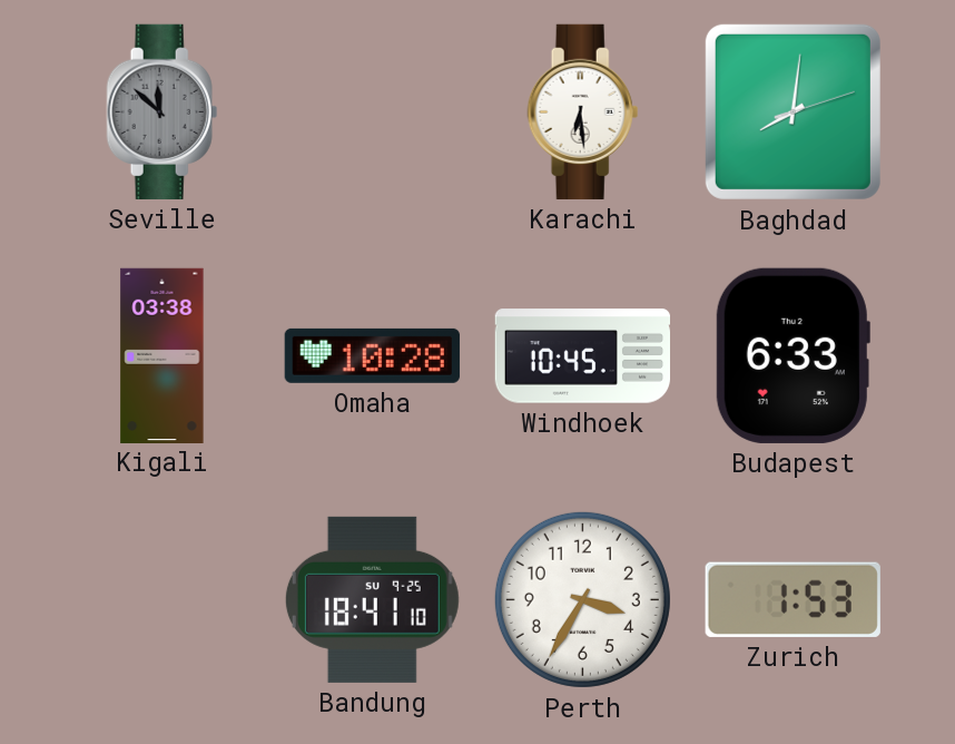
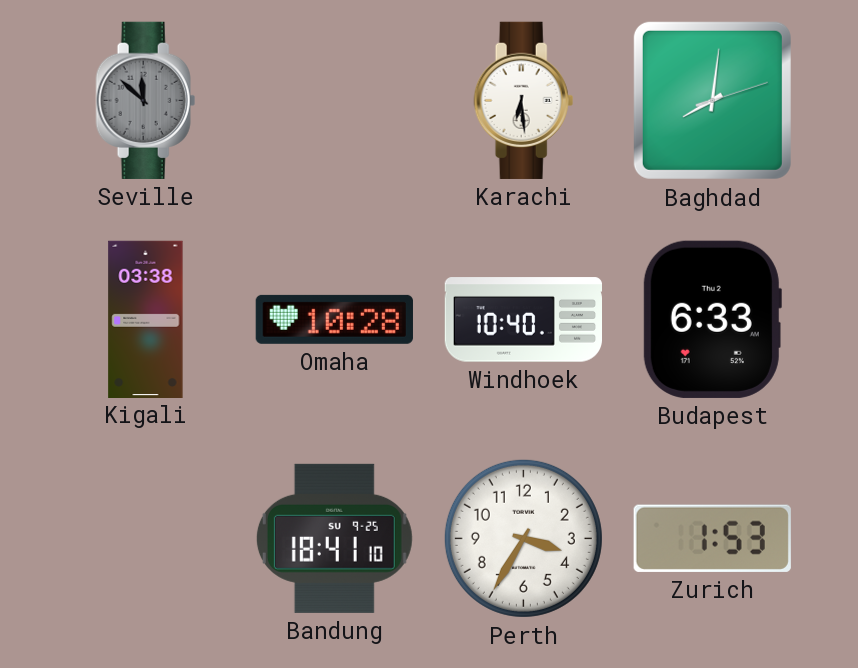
Windhoek: 10:45 -> 10:40
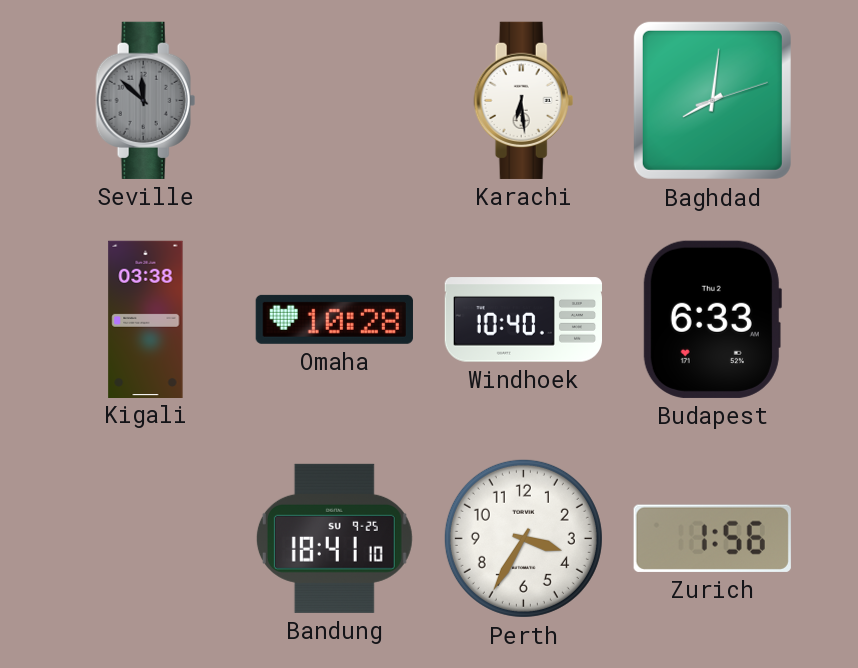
Zurich: 1:53 -> 1:56
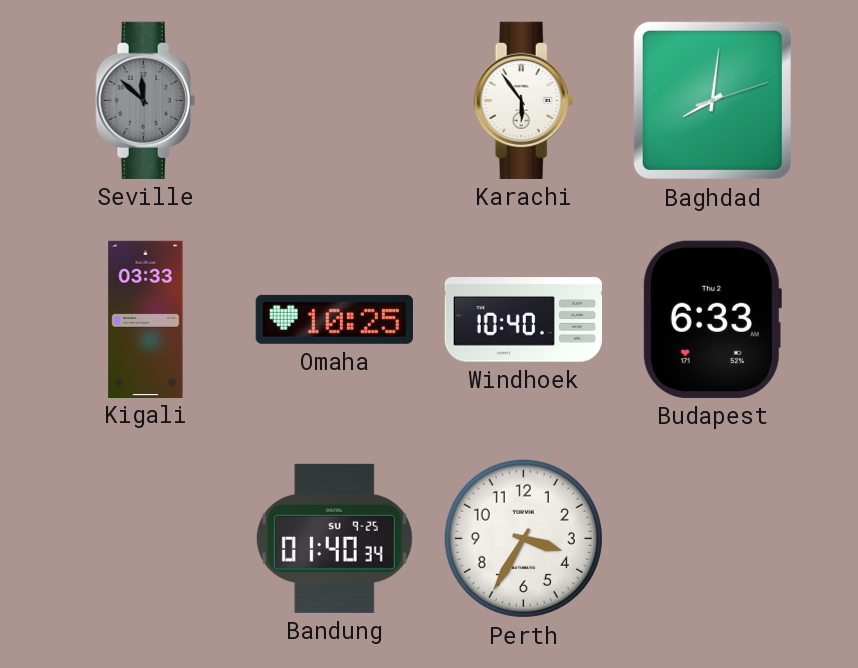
Karachi: 6:29 -> 5:54
Kigali: 03:38 -> 03:33
Omaha: 10:28 -> 10:25
Bandung: 18:41 -> 01:40
Zurich: 1:56 -> none
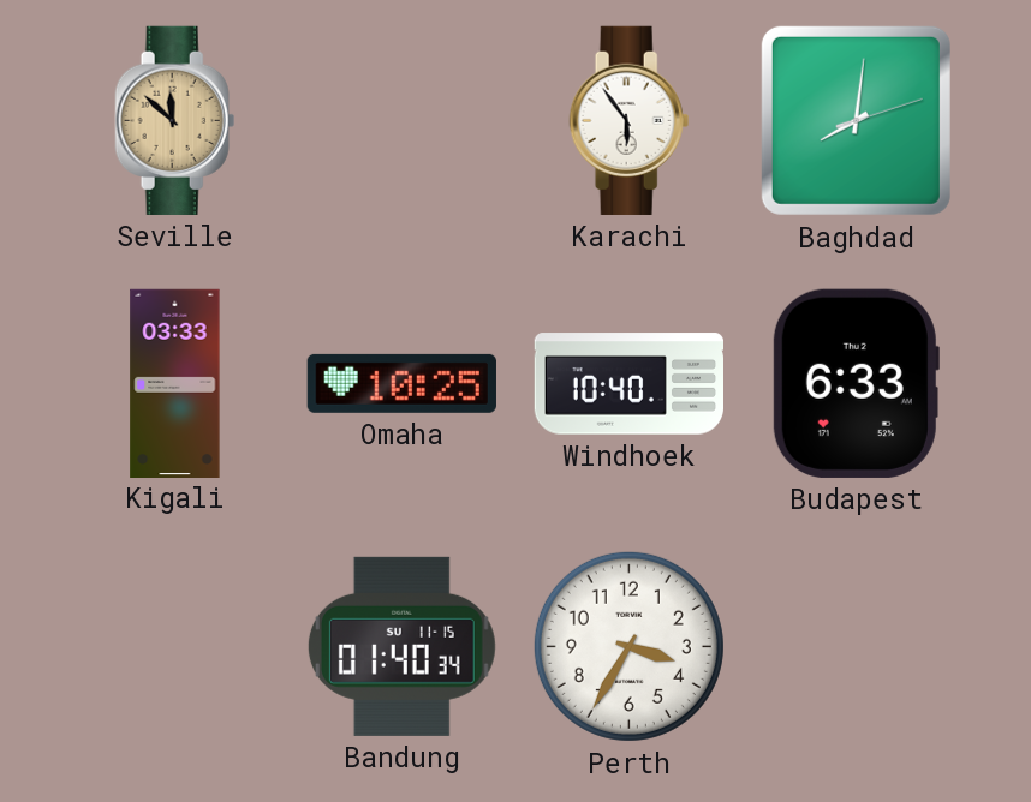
Seville dial: grey -> champagne
Bandung date: SU 9-25 -> SU 11-15
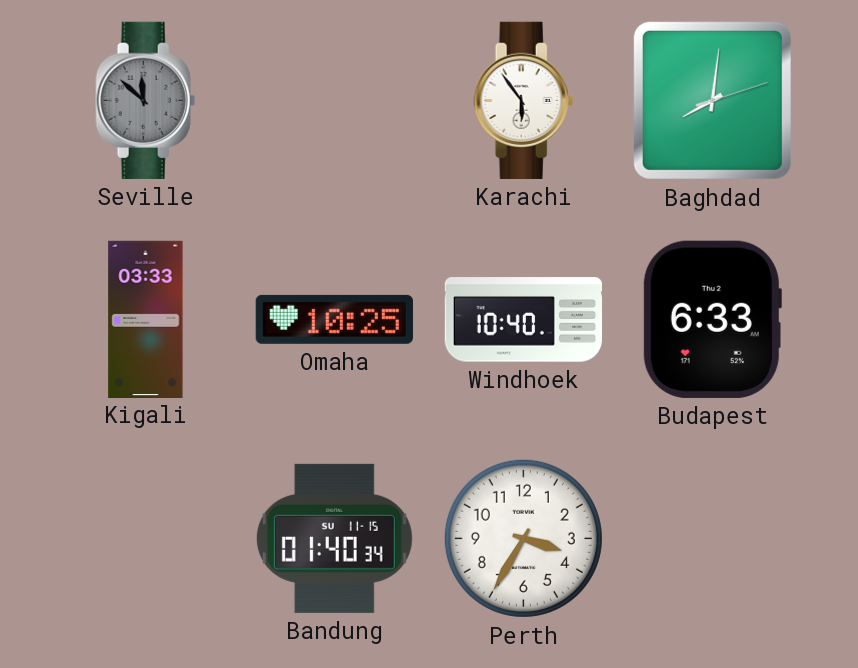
Seville dial: champagne -> grey
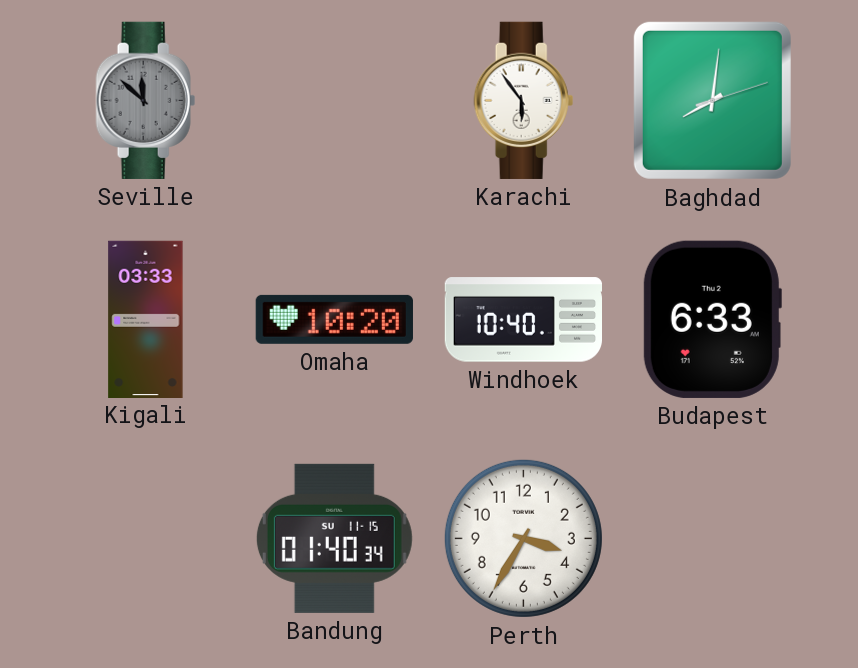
Omaha: 10:25 -> 10:20
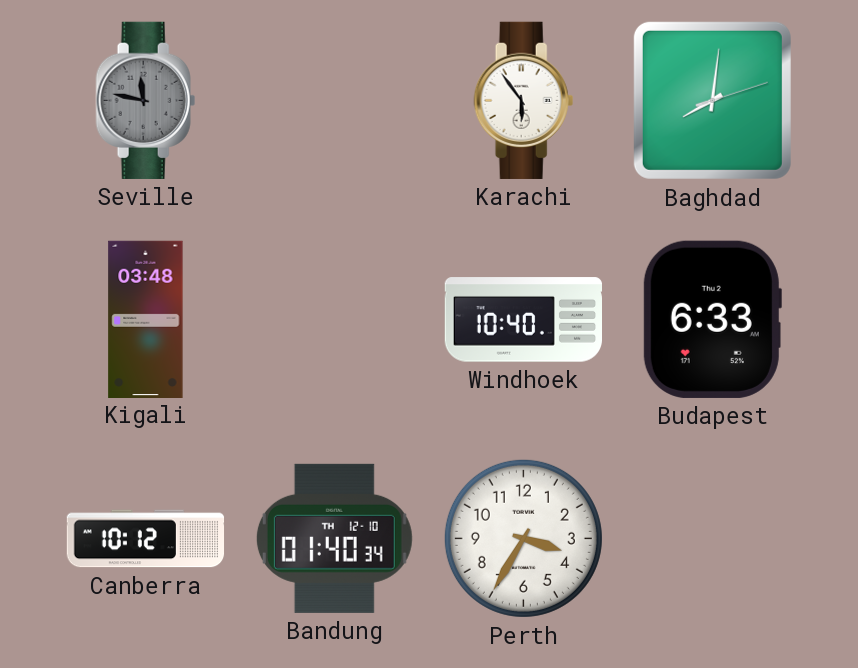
Seville: 11:52 -> 11:47
Kigali: 03:33 -> 03:48
Omaha: 10:20 -> none
Canberra: none -> 10:12
Bandung date: SU 11-15 -> TH 12-10
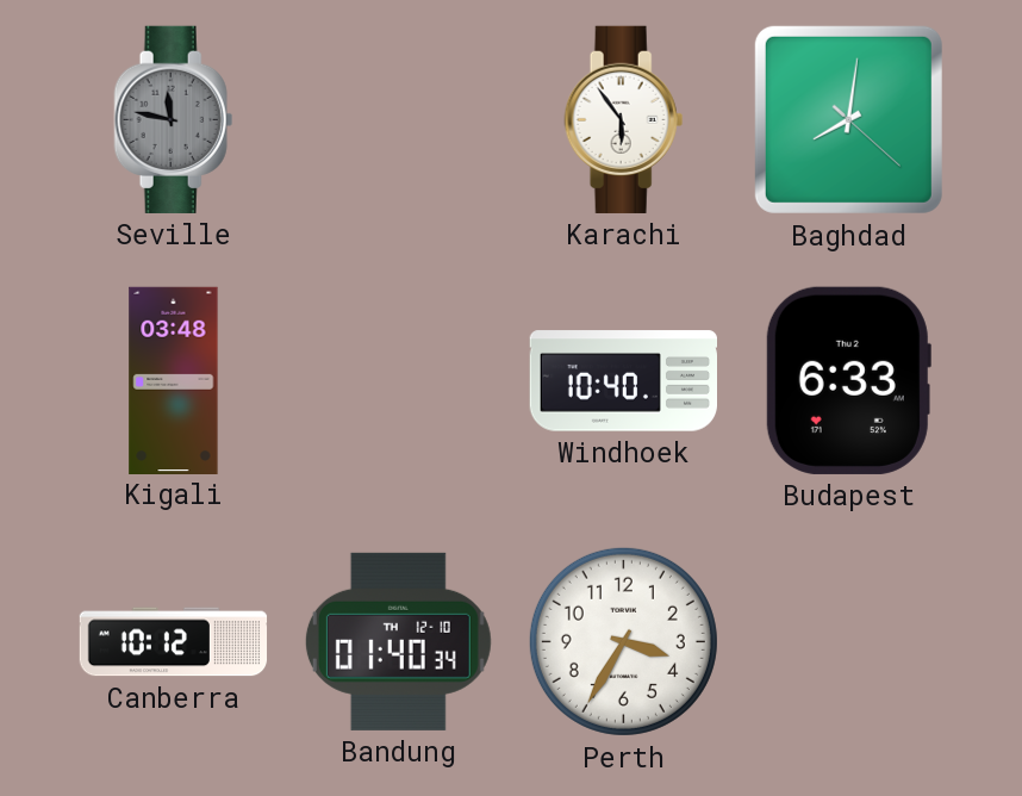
Baghdad: 8:01:12 -> 8:01:22
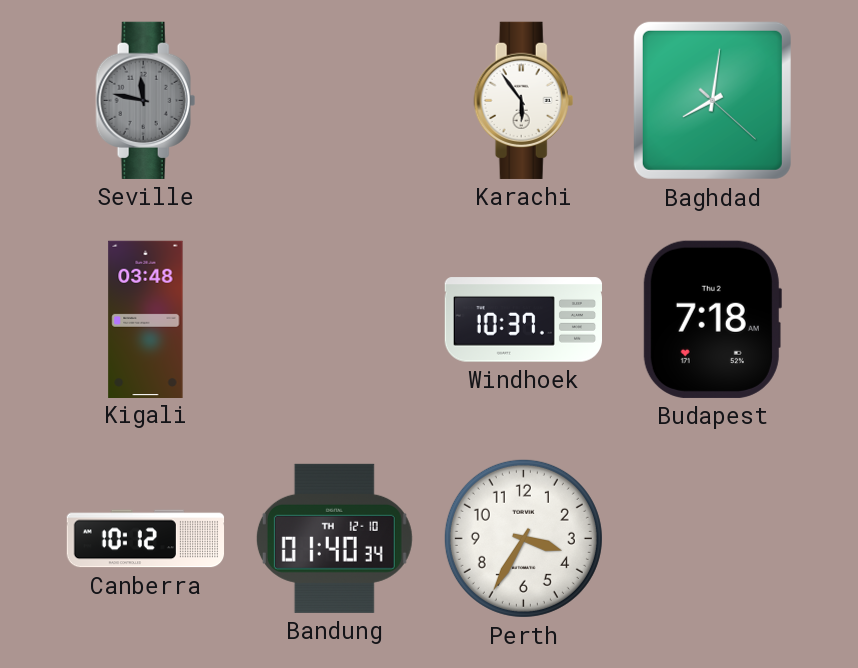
Windhoek: 10:40 -> 10:37
Budapest: 6:33 -> 7:18
